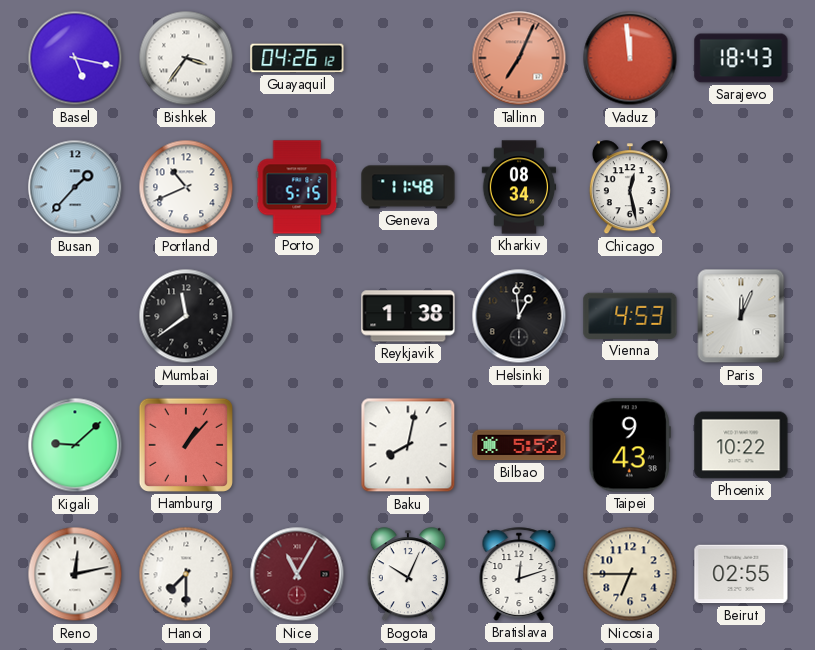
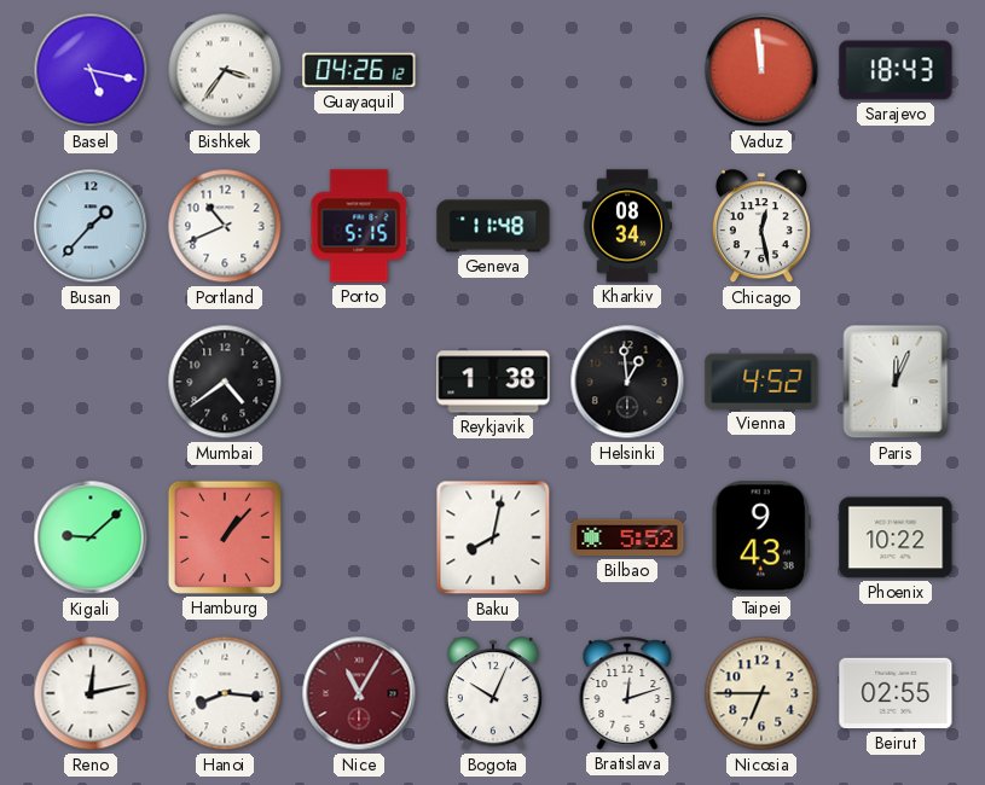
Tallinn: 7:04 -> none
Mumbai: 11:39 -> 4:39
Vienna: 4:53 -> 4:52
Hanoi: 7:30 -> 8:16
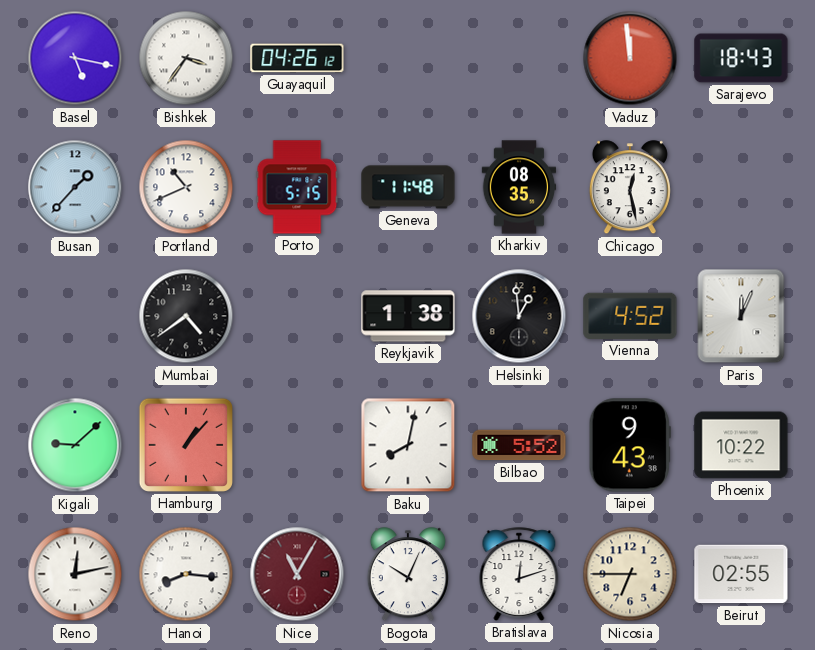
Kharkiv: 08:34 -> 08:35
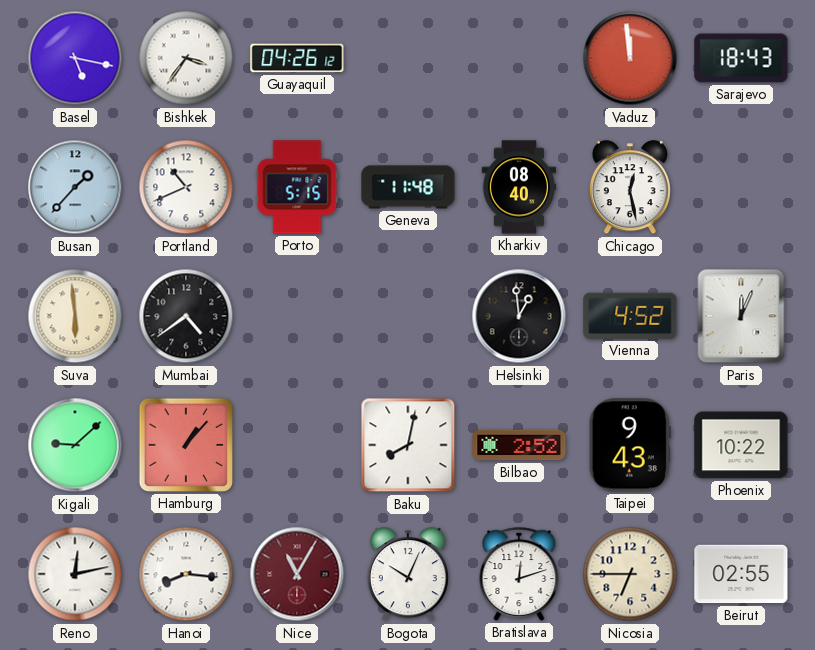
Kharkiv: 08:35 -> 08:40
Suva: none -> 5:59
Reykjavik: 1:38 -> none
Bilbao: 5:52 -> 2:52
